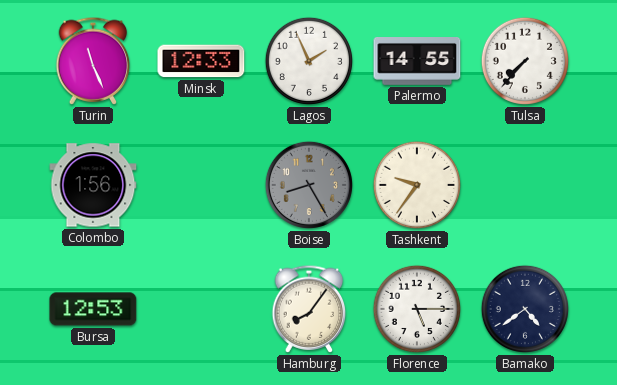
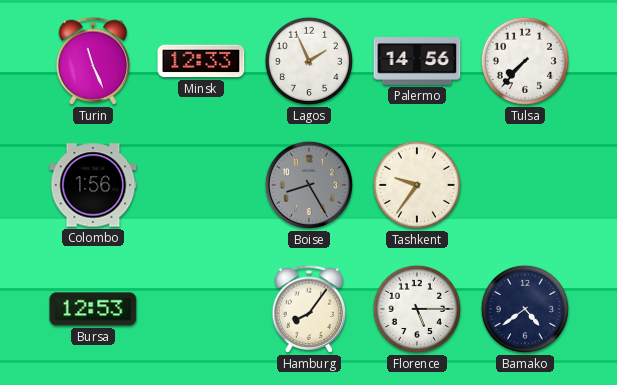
Palermo: 14:55 -> 14:56
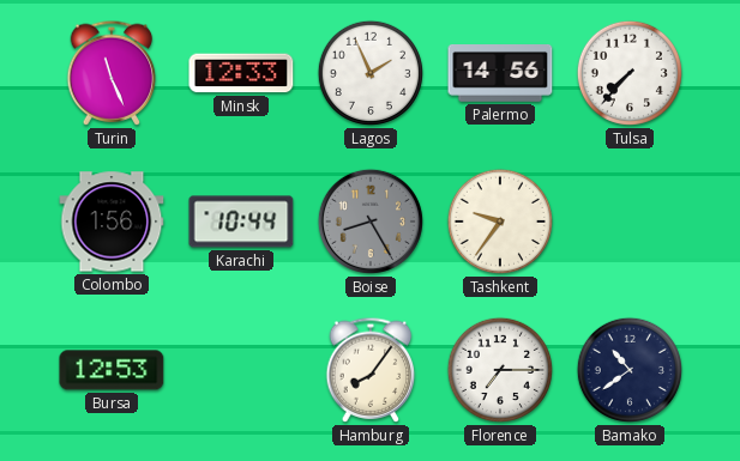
Karachi: none -> 10:44
Florence: 5:15 -> 7:15
Bamako: 4:39 -> 10:39
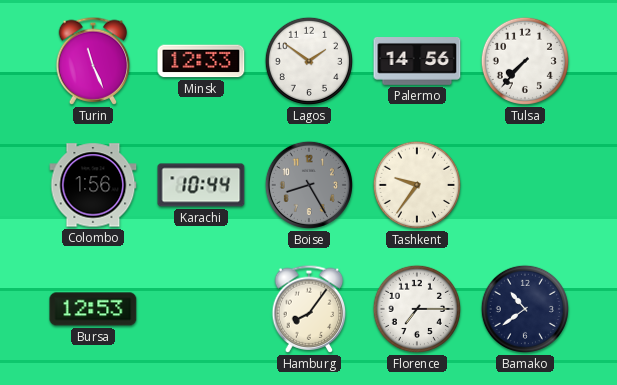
Lagos: 1:56 -> 1:51
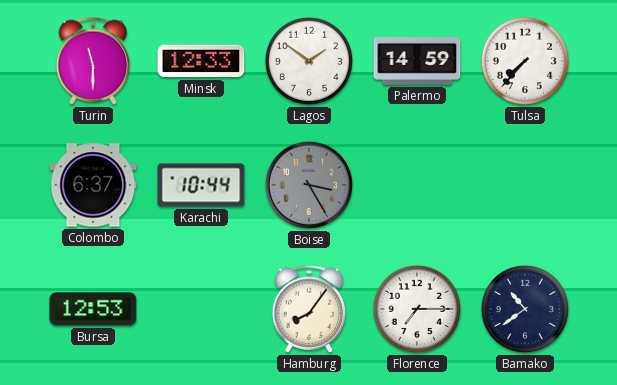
Turin: 11:26 -> 11:30
Palermo: 14:56 -> 14:59
Colombo: 1:56 -> 6:37
Boise: 8:25 -> 3:25
Tashkent: 9:36 -> none
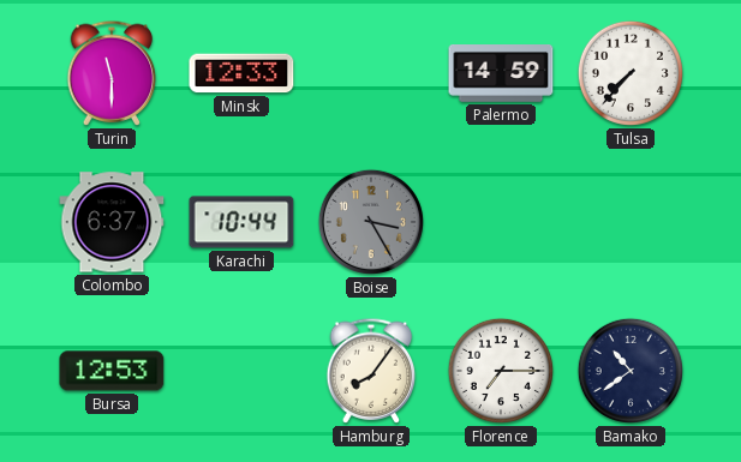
Lagos: 1:51 -> none
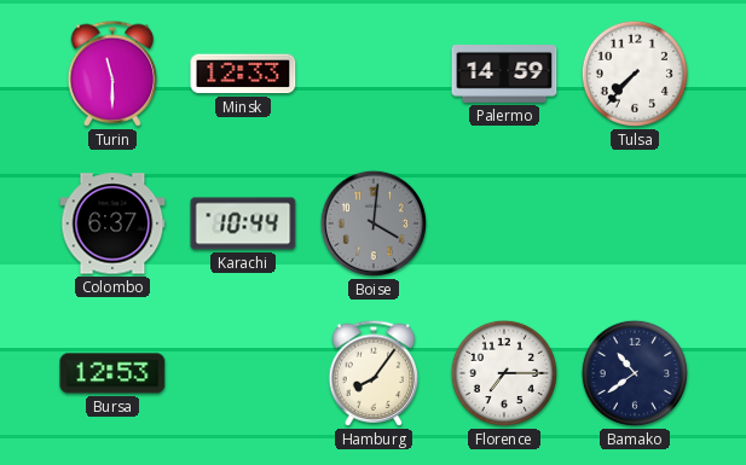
Boise: 3:25 -> 4:01
